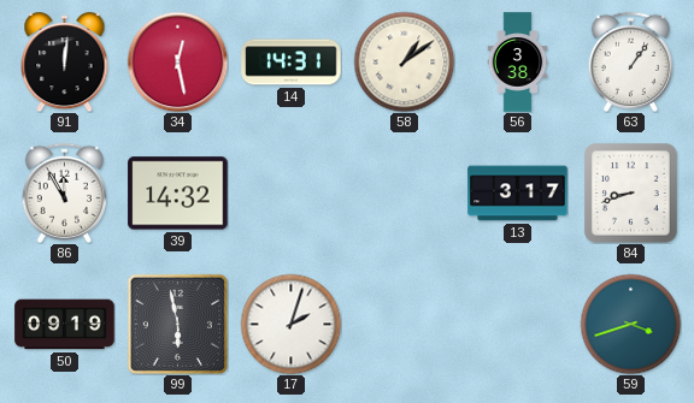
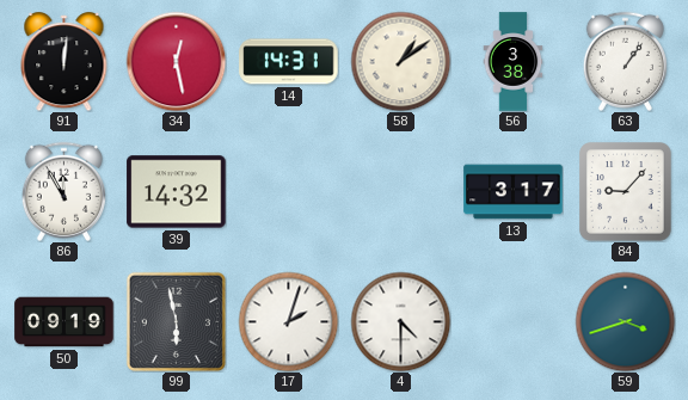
84: 8:42 -> 9:07
4: none -> 4:30
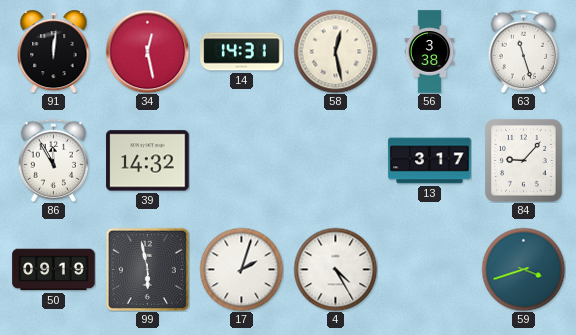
58: 1:09 -> 12:28
63: 1:06 -> 11:27
4: 4:30 -> 4:25
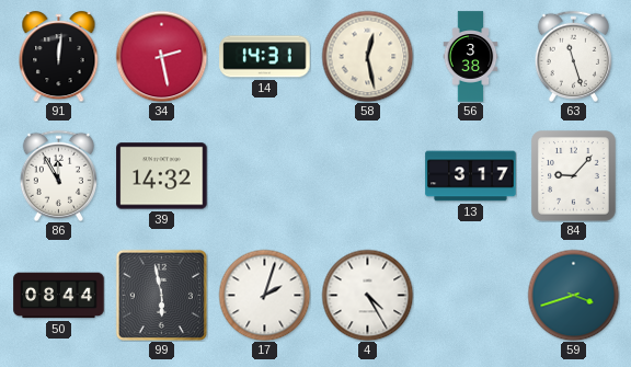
34: 12:28 -> 2:28
50: 09:19 -> 08:44
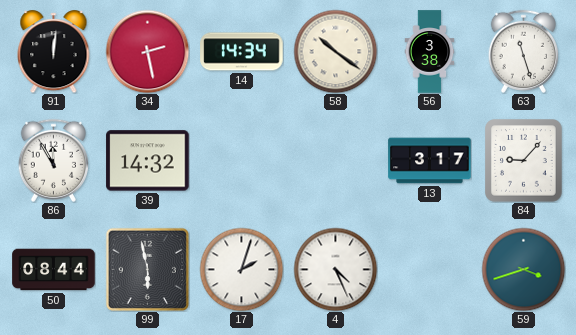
14: 14:31 -> 14:34
58: 12:28 -> 10:21
4: 4:25 -> 4:26
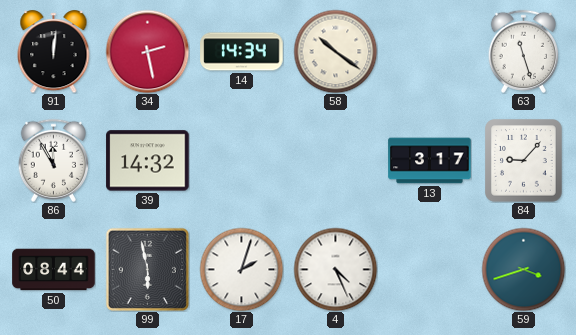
56: 3:38 -> none
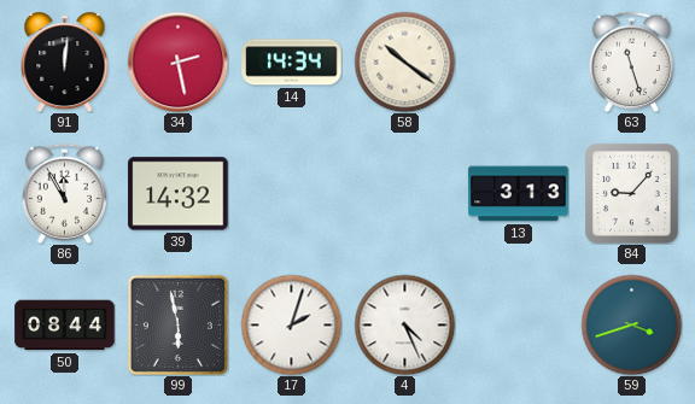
13: 3:17 -> 3:13
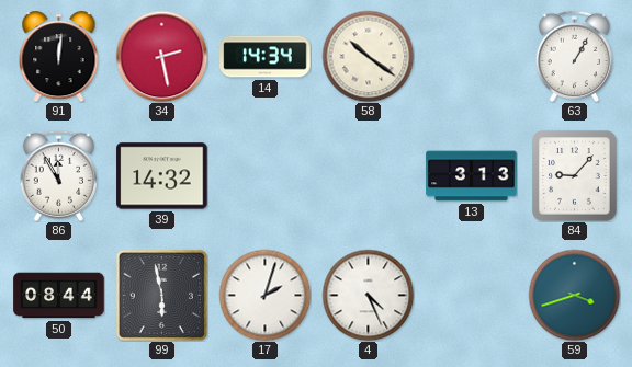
63: 11:27 -> 1:05
